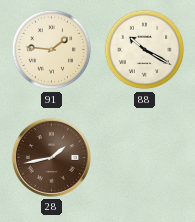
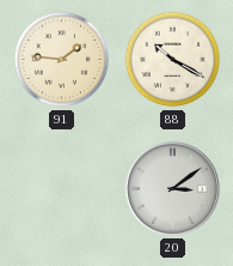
28: 1:43 -> none
20: none -> 3:09
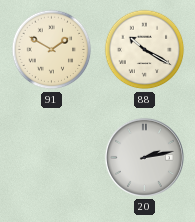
91: 1:46 -> 1:50
20: 3:09 -> 2:13
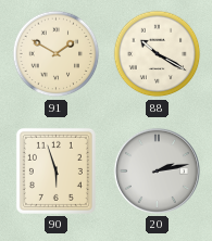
90: none -> 5:57
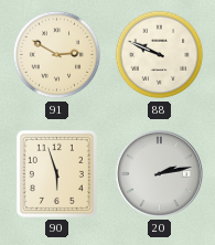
91: 1:50 -> 2:50
88: 10:20 -> 9:49
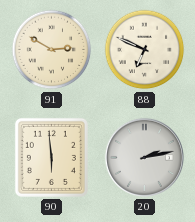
88: 9:49 -> 6:49
90: 5:57 -> 5:59
